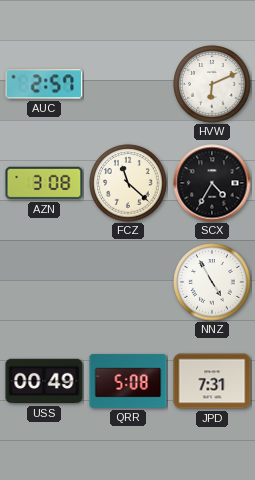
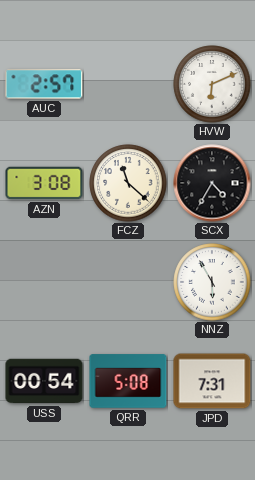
NNZ: 4:55 -> 5:55
USS: 00:49 -> 00:54
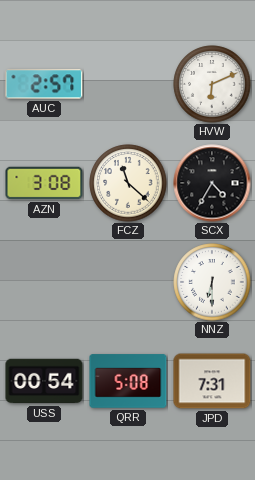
NNZ: 5:55 -> 6:30
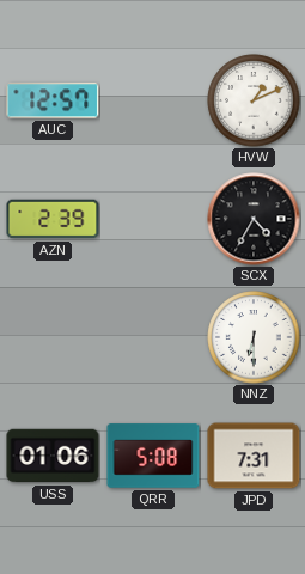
AUC: 2:57 -> 12:57
HVW: 6:11 -> 1:11
AZN: 3:08 -> 2:39
FCZ: 11:22 -> none
USS: 00:54 -> 01:06
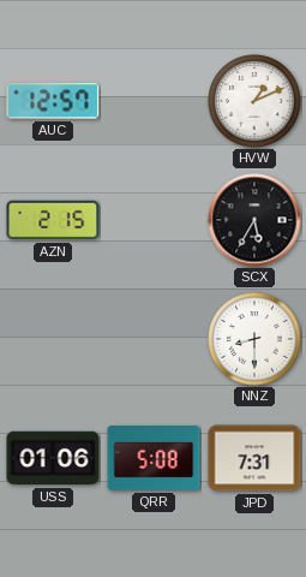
AZN: 2:39 -> 2:15
SCX: 4:35 -> 5:35
NNZ: 6:30 -> 8:30
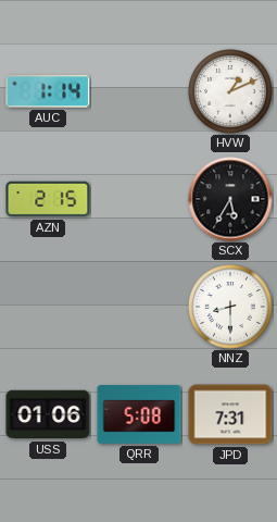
AUC: 12:57 -> 1:14
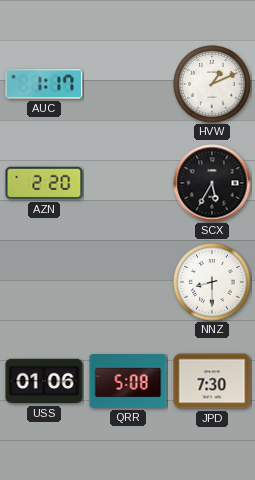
AUC: 1:14 -> 1:17
AZN: 2:15 -> 2:20
JPD: 7:31 -> 7:30
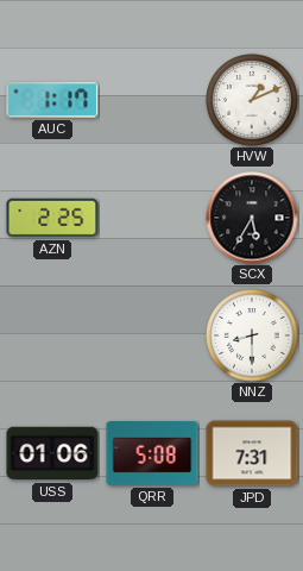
AZN: 2:20 -> 2:25
JPD: 7:30 -> 7:31
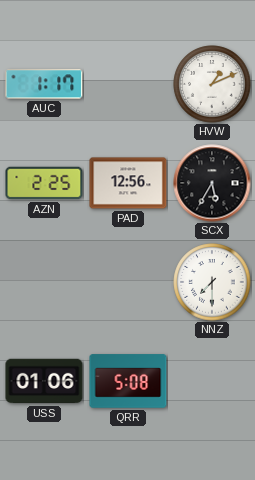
PAD: none -> 12:56
NNZ: 8:30 -> 7:30
JPD: 7:31 -> none
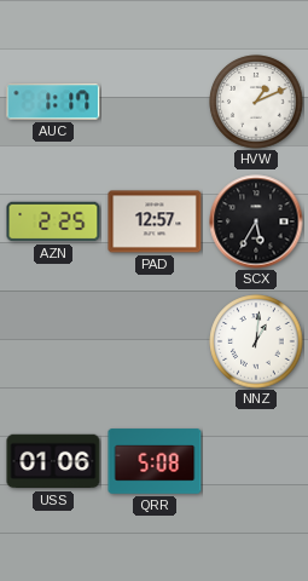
PAD: 12:56 -> 12:57
NNZ: 7:30 -> 1:01
